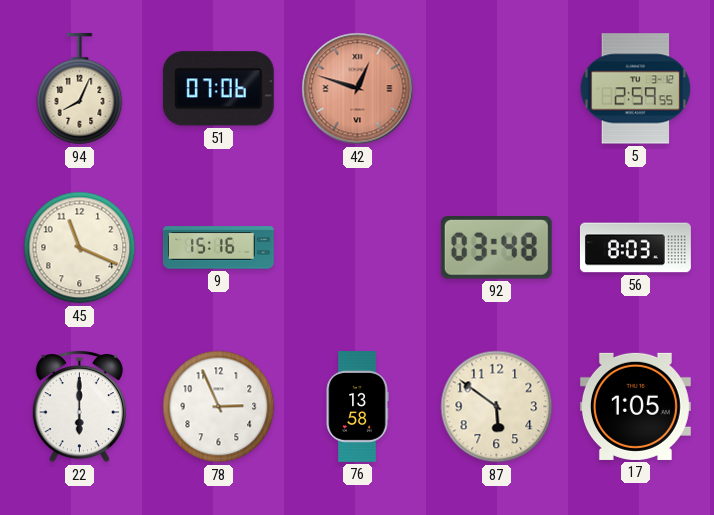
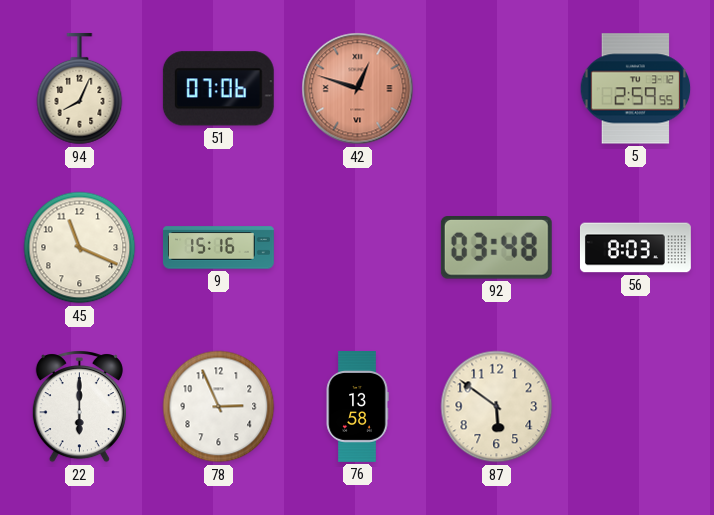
17: 1:05 -> none
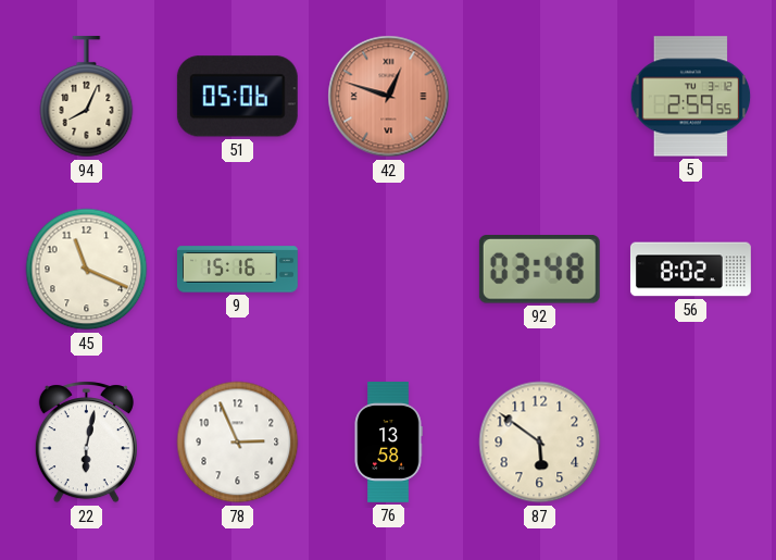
51: 07:06 -> 05:06
56: 8:03 -> 8:02
22: 6:00 -> 6:02
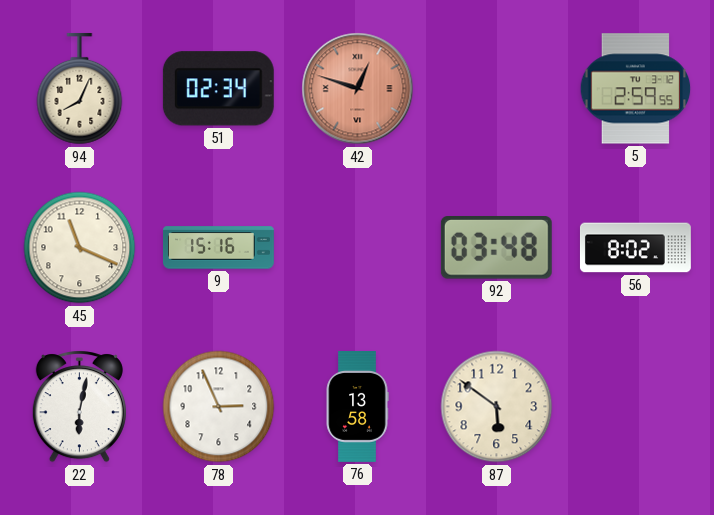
51: 05:06 -> 02:34
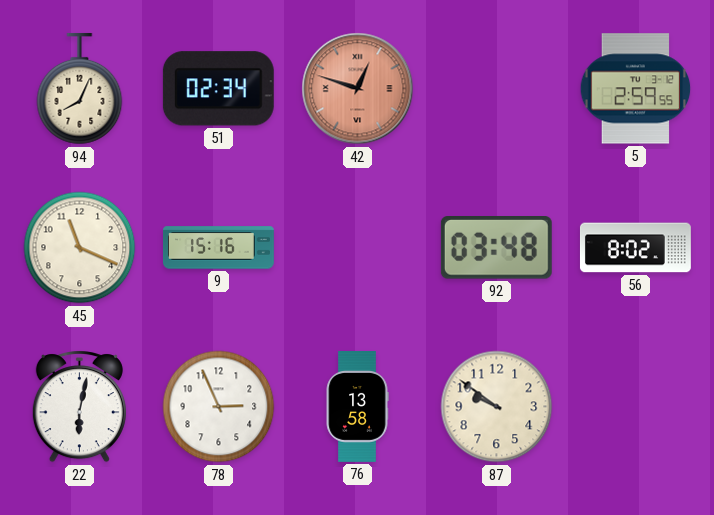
87: 5:51 -> 9:51
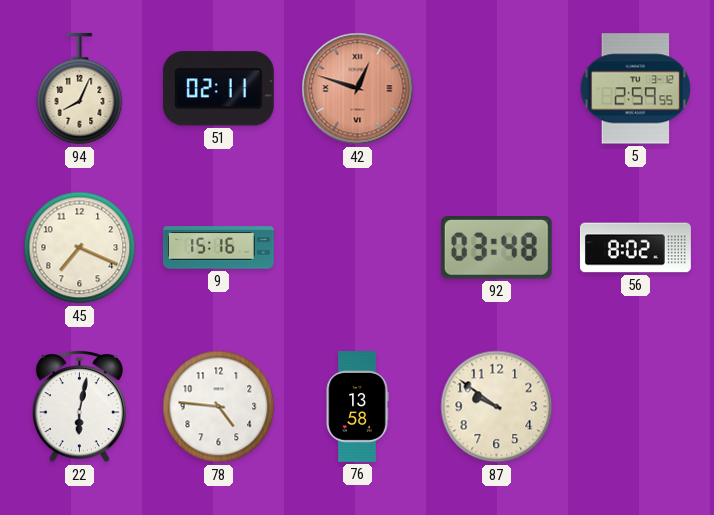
51: 02:34 -> 02:11
45: 11:19 -> 7:19
78: 2:56 -> 4:46
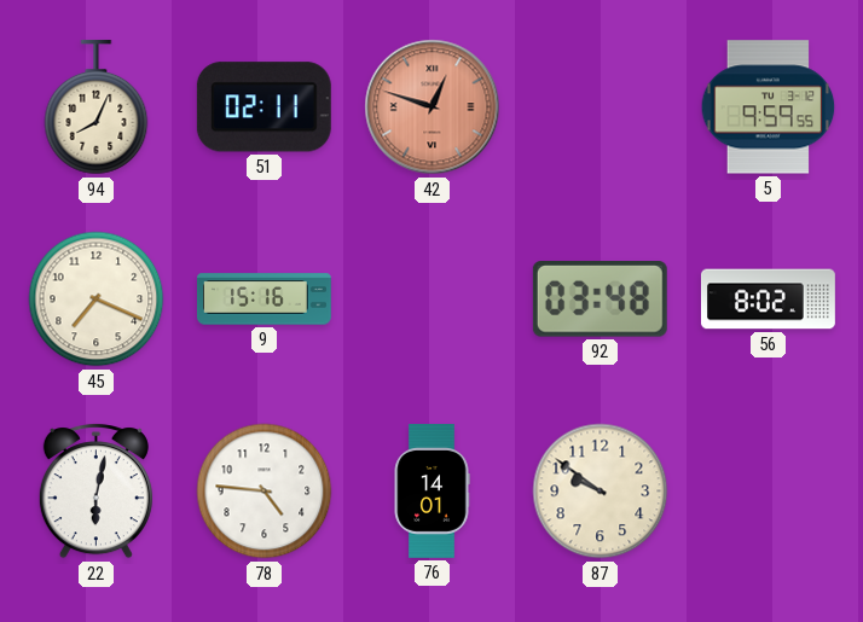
5: 2:59 -> 9:59
76: 13:58 -> 14:01
